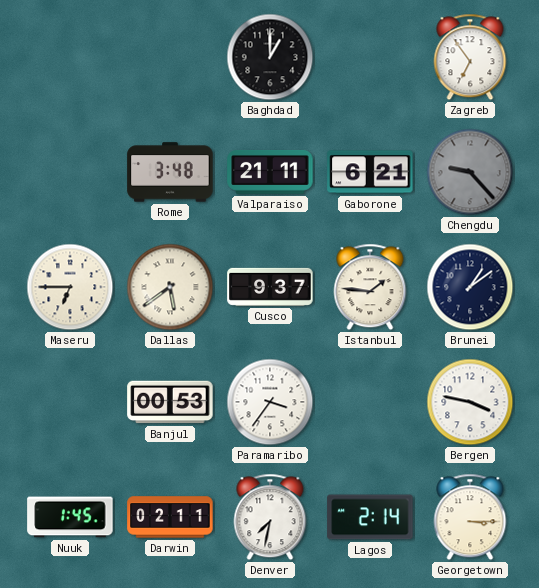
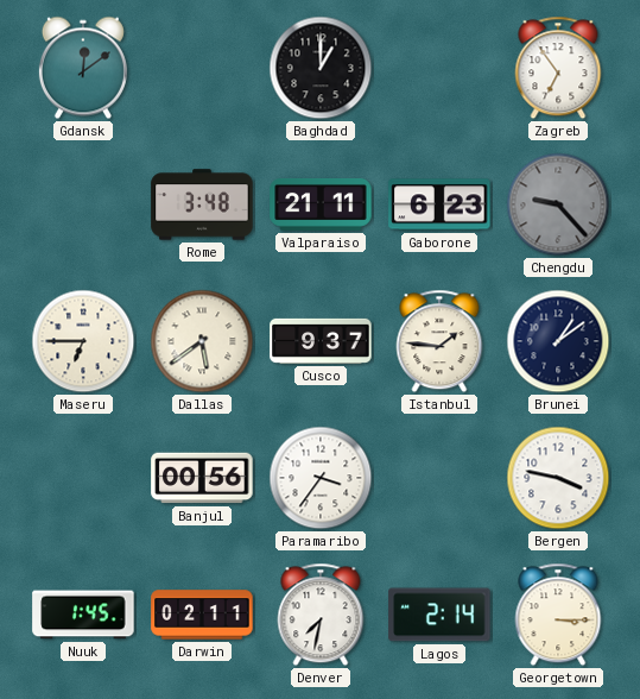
Gdansk: none -> 12:09
Gaborone: 6:21 -> 6:23
Banjul: 00:53 -> 00:56
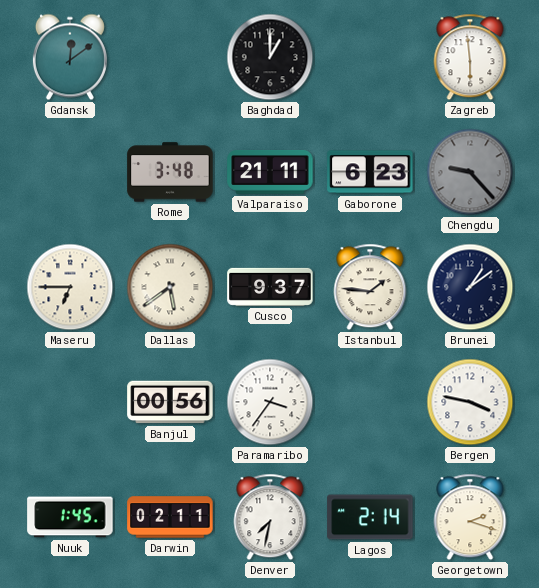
Zagreb: 6:54 -> 5:59
Georgetown: 3:15 -> 2:18
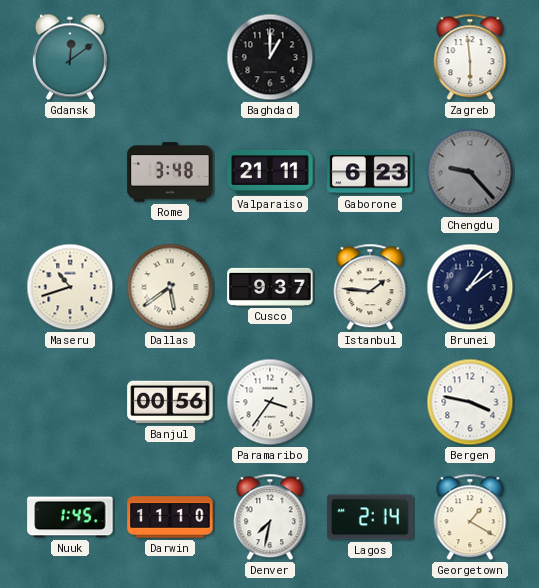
Maseru: 6:45 -> 10:42
Darwin: 02:11 -> 11:10
Georgetown: 2:18 -> 1:20
